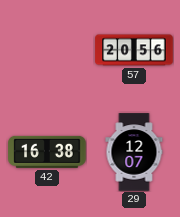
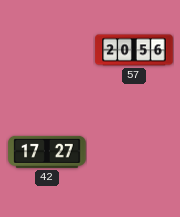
42: 16:38 -> 17:27
29: 12:07 -> none
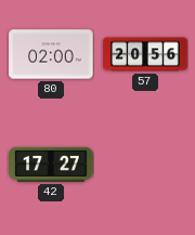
80: none -> 02:00
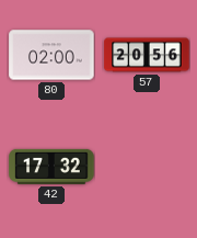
42: 17:27 -> 17:32
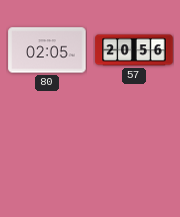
80: 02:00 -> 02:05
42: 17:32 -> none
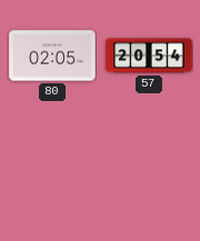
57: 20:56 -> 20:54
